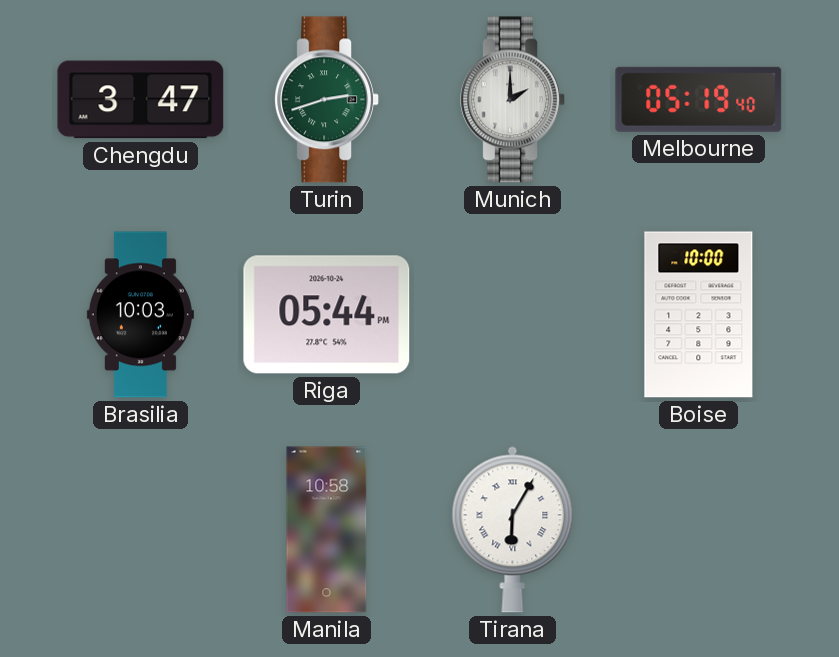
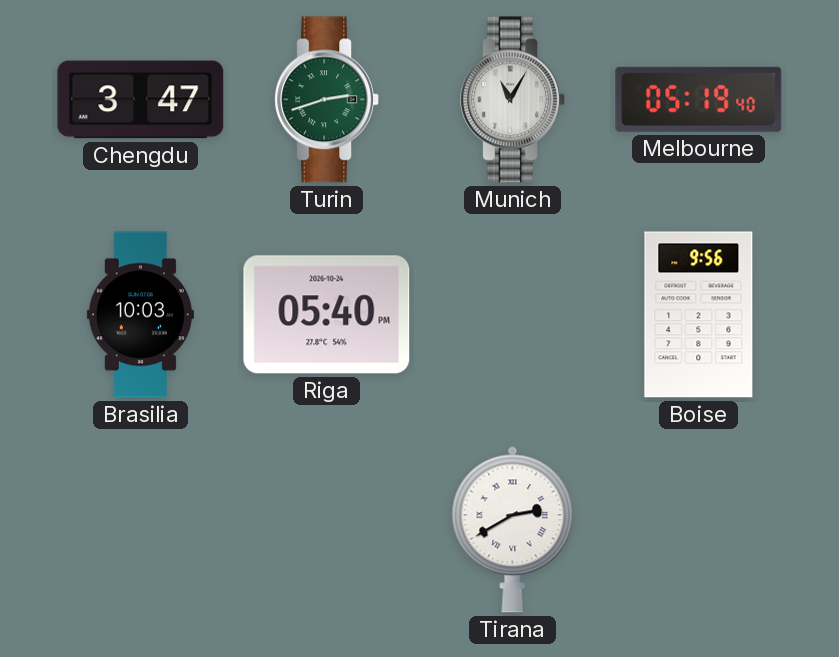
Munich: 2:00 -> 11:05
Riga: 05:44 -> 05:40
Boise: 10:00 -> 9:56
Manila: 10:58 -> none
Tirana: 6:05 -> 2:40
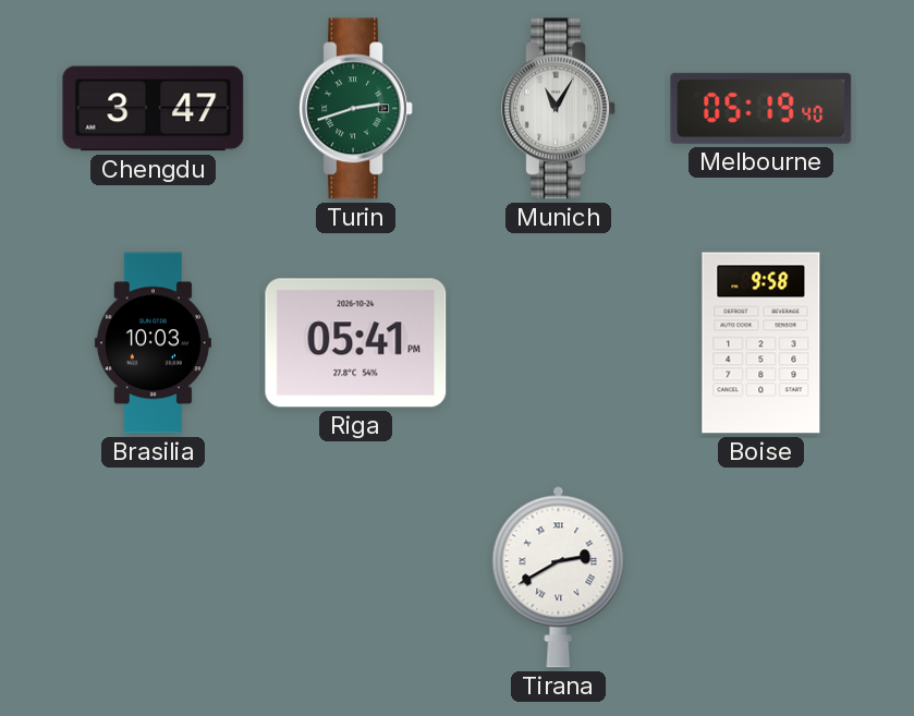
Riga: 05:40 -> 05:41
Boise: 9:56 -> 9:58
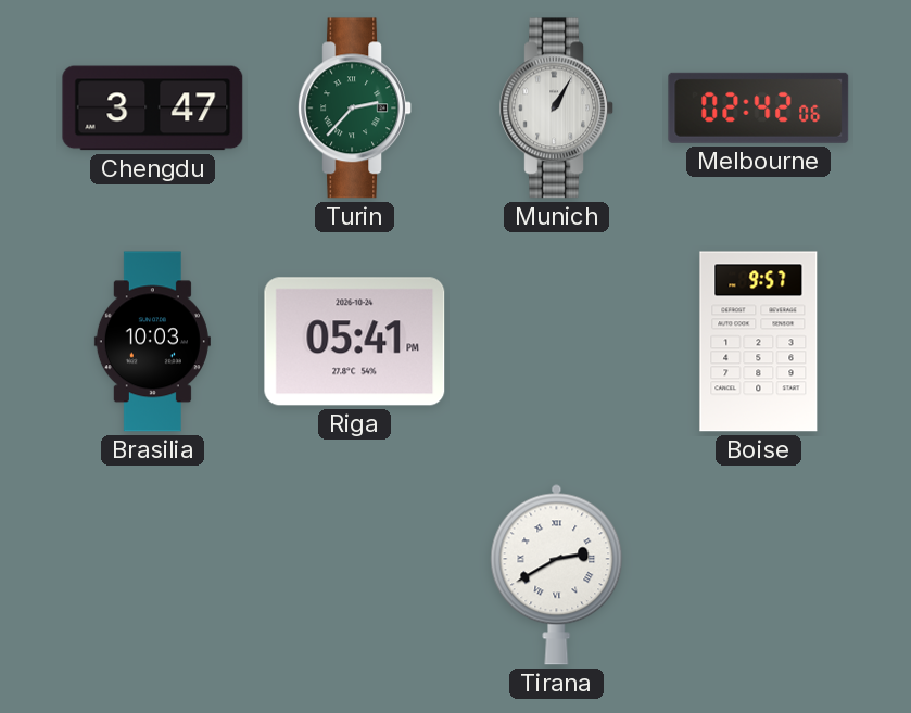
Turin: 2:42 -> 2:37
Munich: 11:05 -> 1:05
Melbourne: 05:19 -> 02:42
Boise: 9:58 -> 9:57
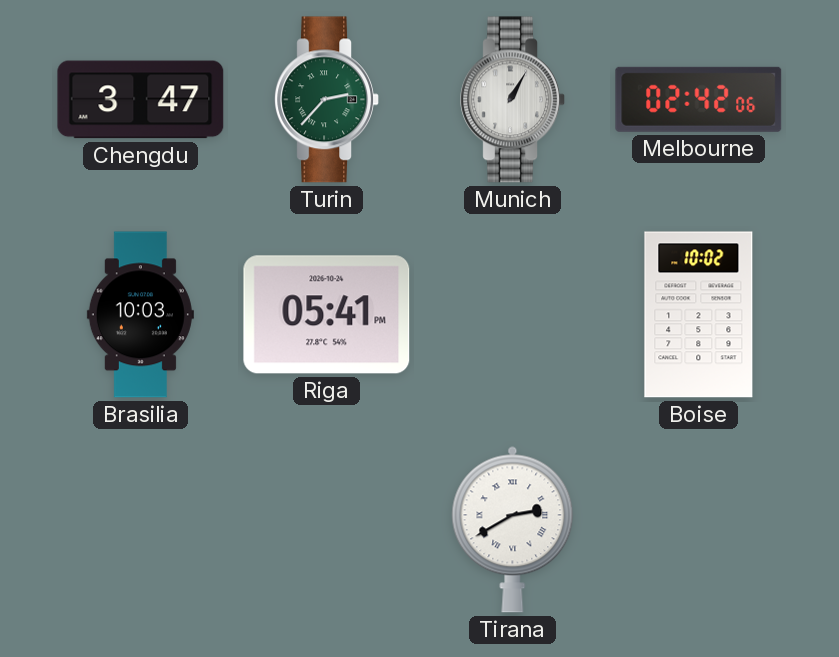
Boise: 9:57 -> 10:02
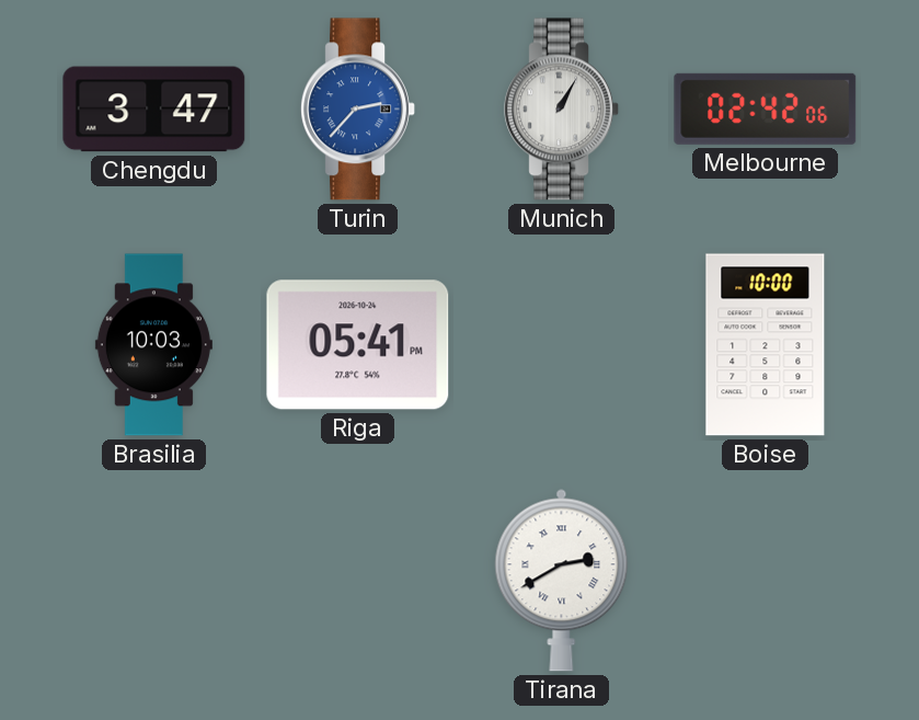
Turin dial: green -> blue
Boise: 10:02 -> 10:00
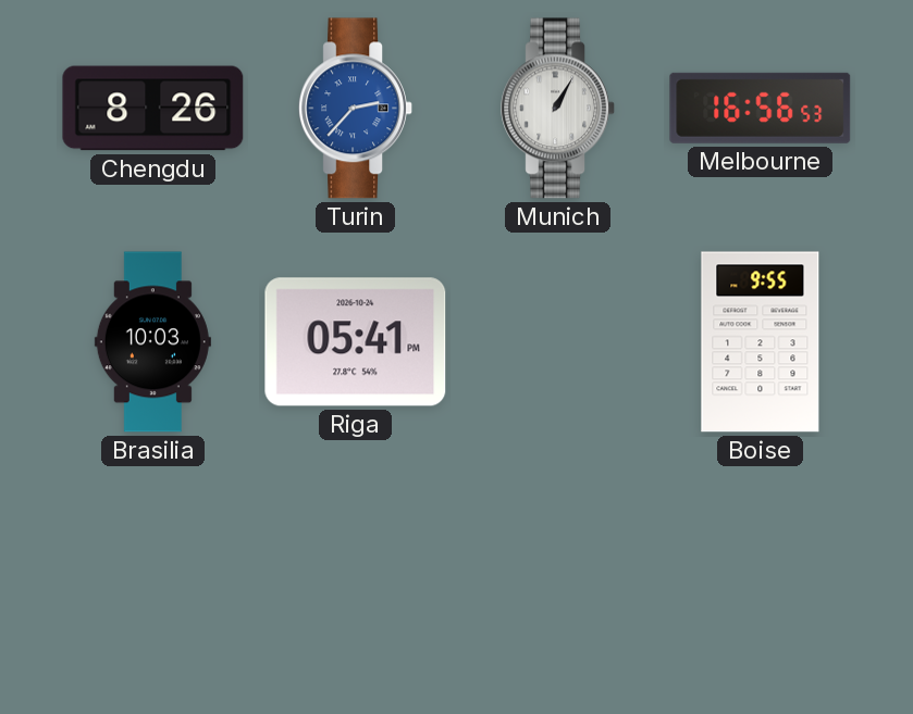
Chengdu: 3:47 -> 8:26
Melbourne: 02:42 -> 16:56
Boise: 10:00 -> 9:55
Tirana: 2:40 -> none
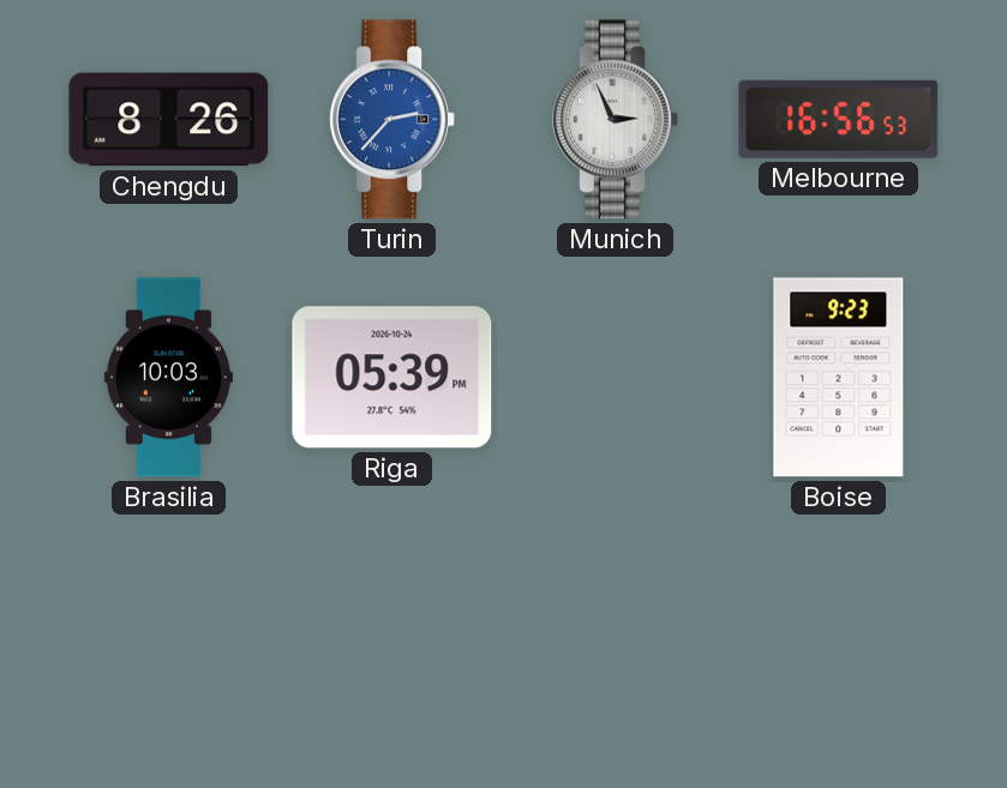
Munich: 1:05 -> 2:56
Riga: 05:41 -> 05:39
Boise: 9:55 -> 9:23
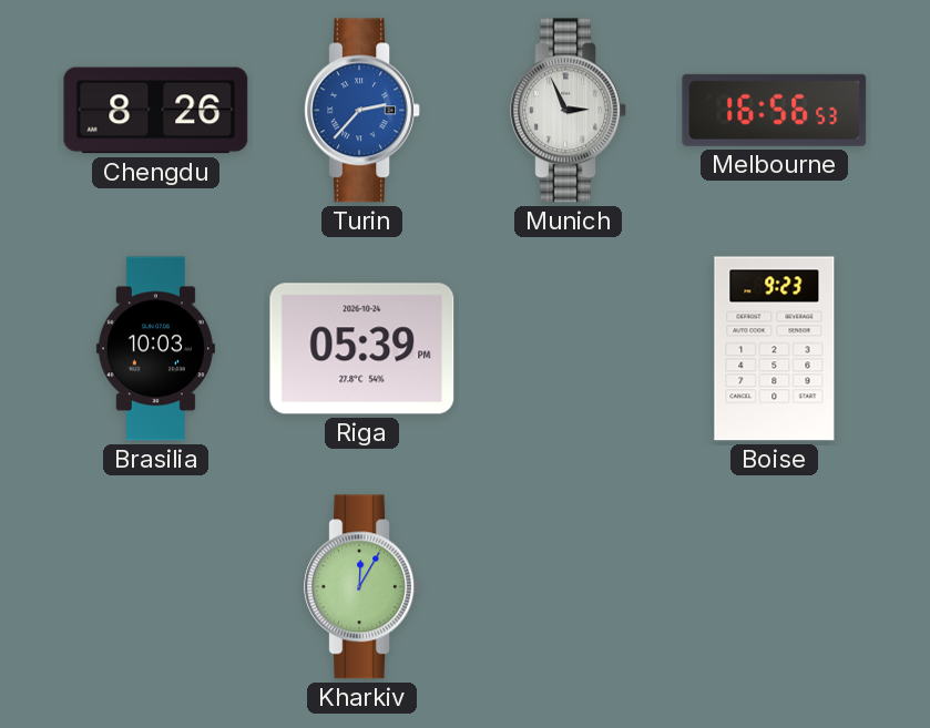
Kharkiv: none -> 12:05
